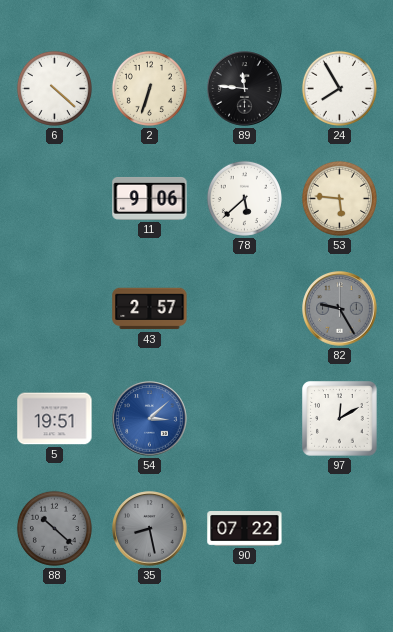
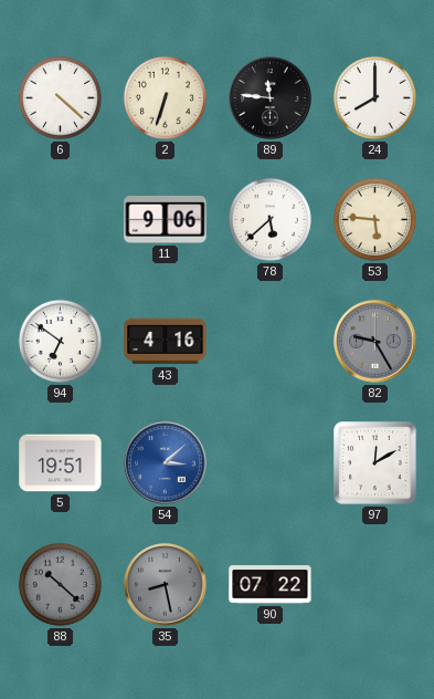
24: 7:55 -> 8:00
94: none -> 6:51
43: 2:57 -> 4:16
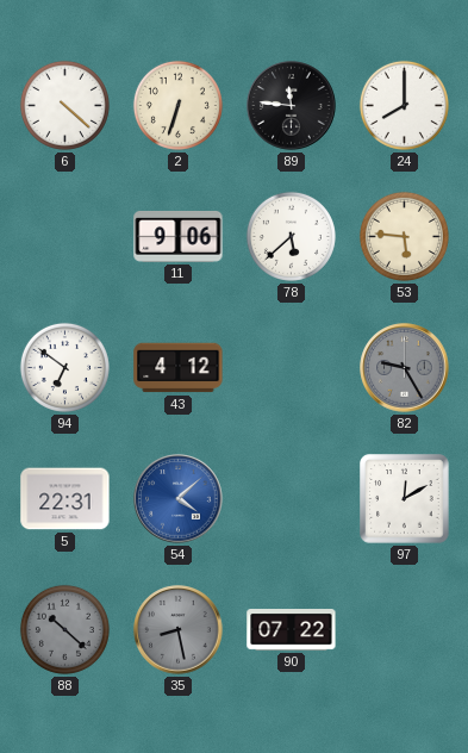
43: 4:16 -> 4:12
5: 19:51 -> 22:31
54: 3:08 -> 4:08
